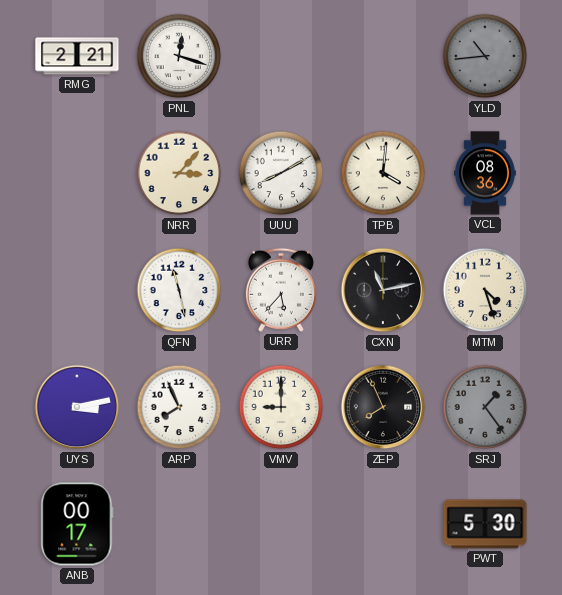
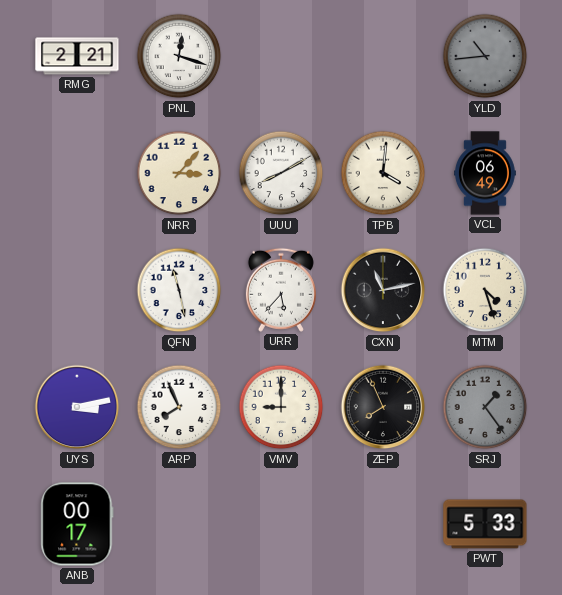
VCL: 08:36 -> 06:49
PWT: 5:30 -> 5:33
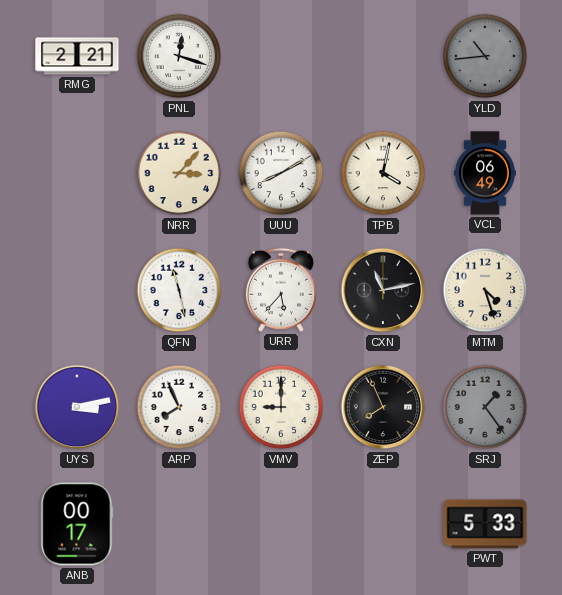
TPB: 4:01 -> 4:02
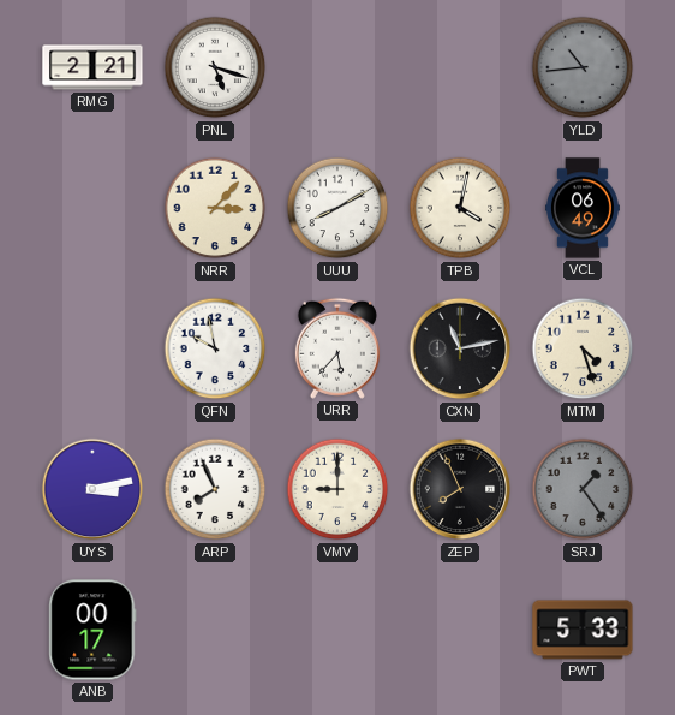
PNL: 12:18 -> 5:18
QFN: 11:28 -> 9:58
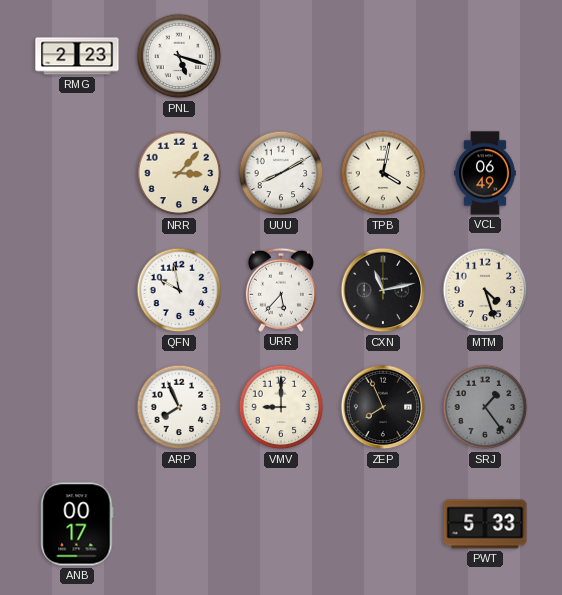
RMG: 2:21 -> 2:23
YLD: 10:44 -> none
UYS: 3:13 -> none
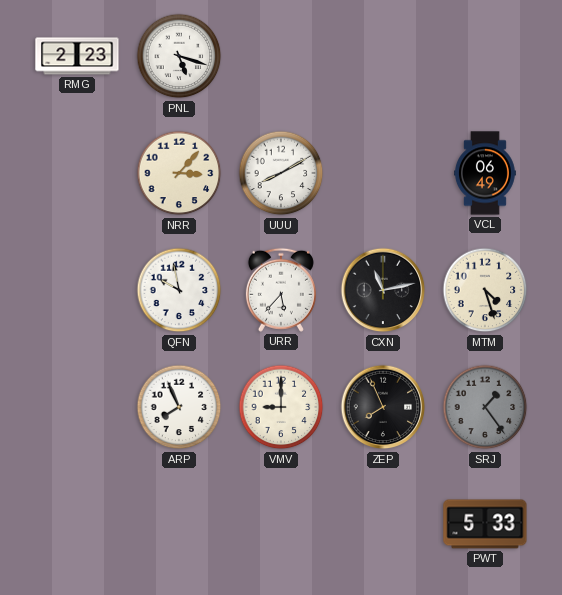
TPB: 4:02 -> none
ANB: 00:17 -> none
